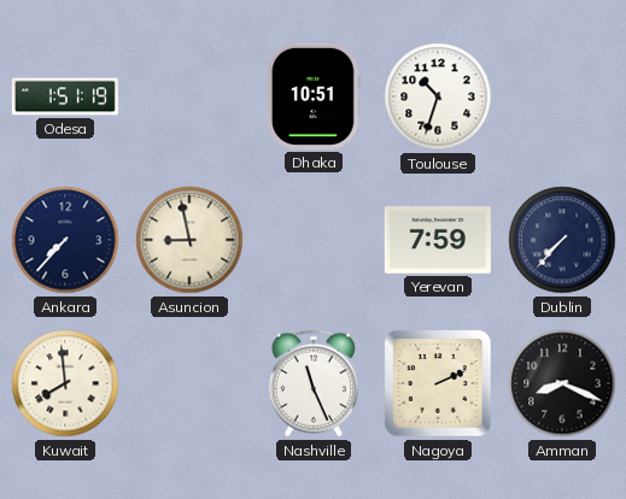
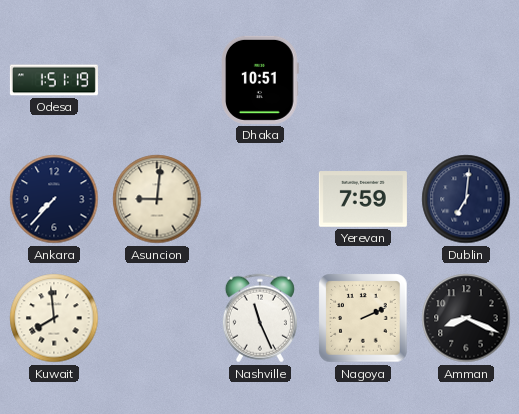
Toulouse: 10:33 -> none
Asuncion: 8:58 -> 9:01
Dublin: 7:37 -> 7:01
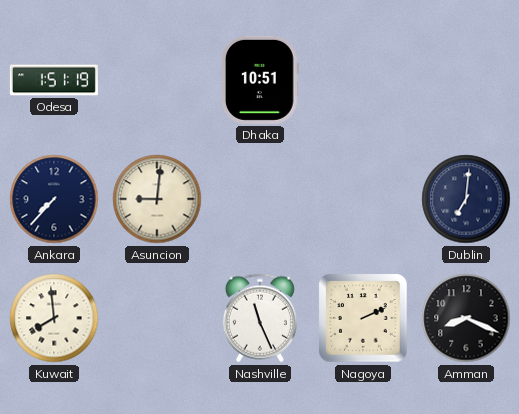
Yerevan: 7:59 -> none
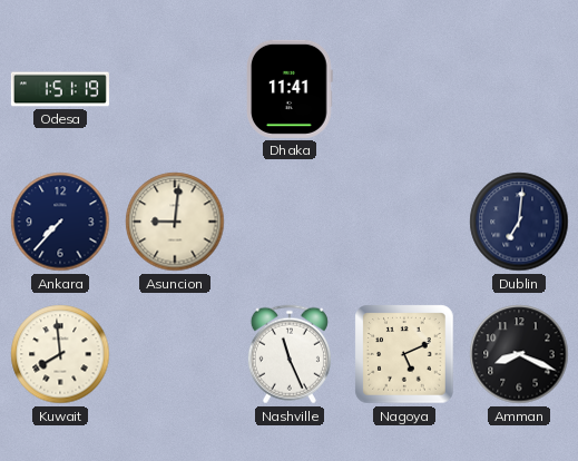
Dhaka: 10:51 -> 11:41
Nagoya: 2:11 -> 5:11
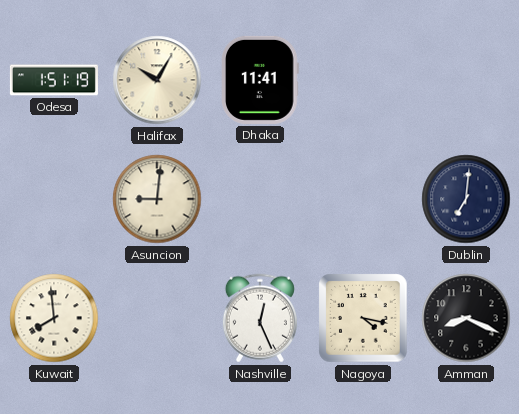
Halifax: none -> 10:05
Ankara: 7:37 -> none
Nashville: 11:26 -> 12:26
Nagoya: 5:11 -> 4:17
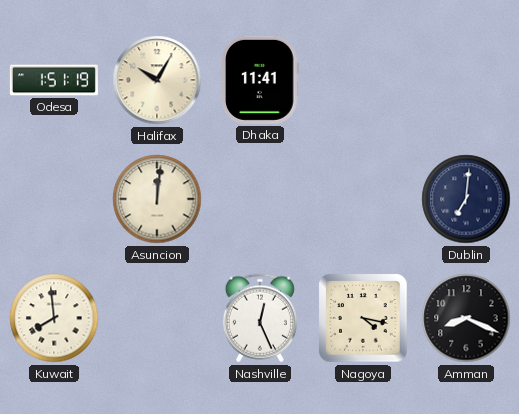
Asuncion: 9:01 -> 12:01
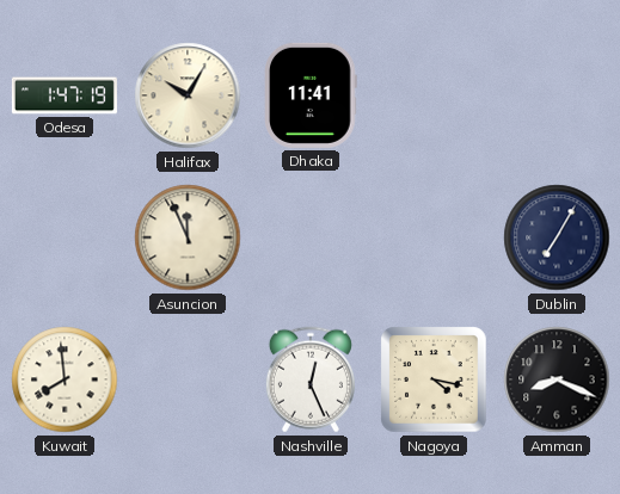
Odesa: 1:51 -> 1:47
Asuncion: 12:01 -> 11:56
Dublin: 7:01 -> 7:05
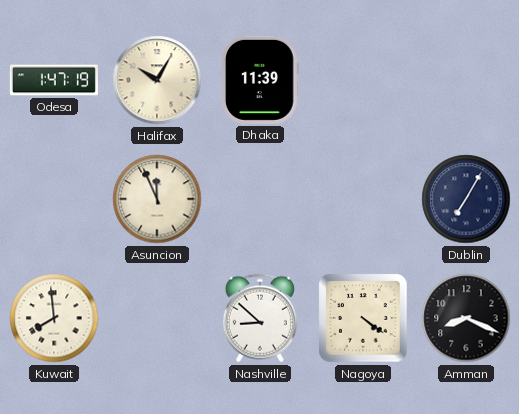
Dhaka: 11:41 -> 11:39
Nashville: 12:26 -> 8:52
Nagoya: 4:17 -> 4:21
